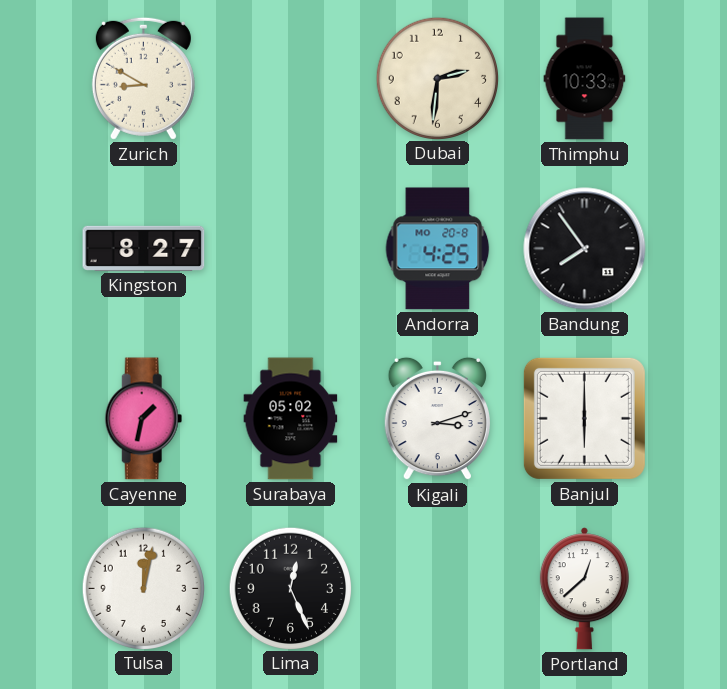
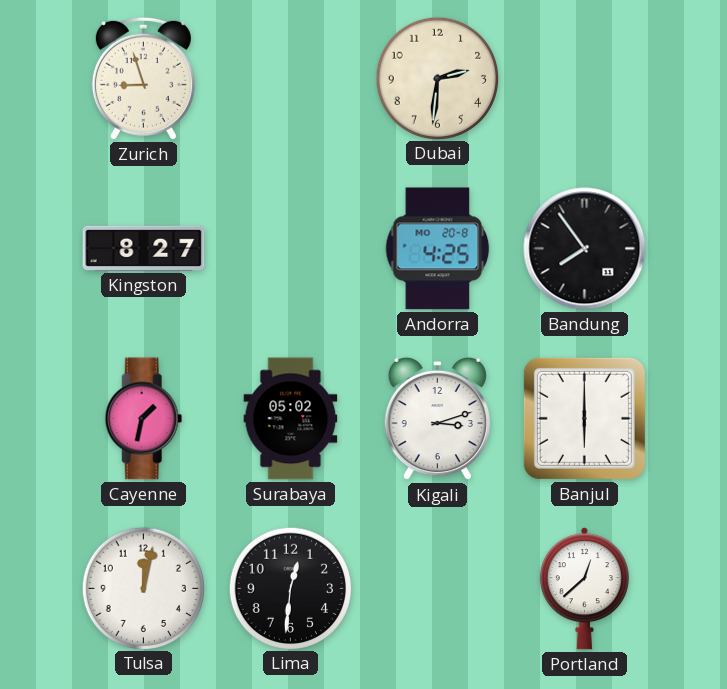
Zurich: 8:50 -> 8:57
Thimphu: 10:33 -> none
Lima: 12:26 -> 12:31
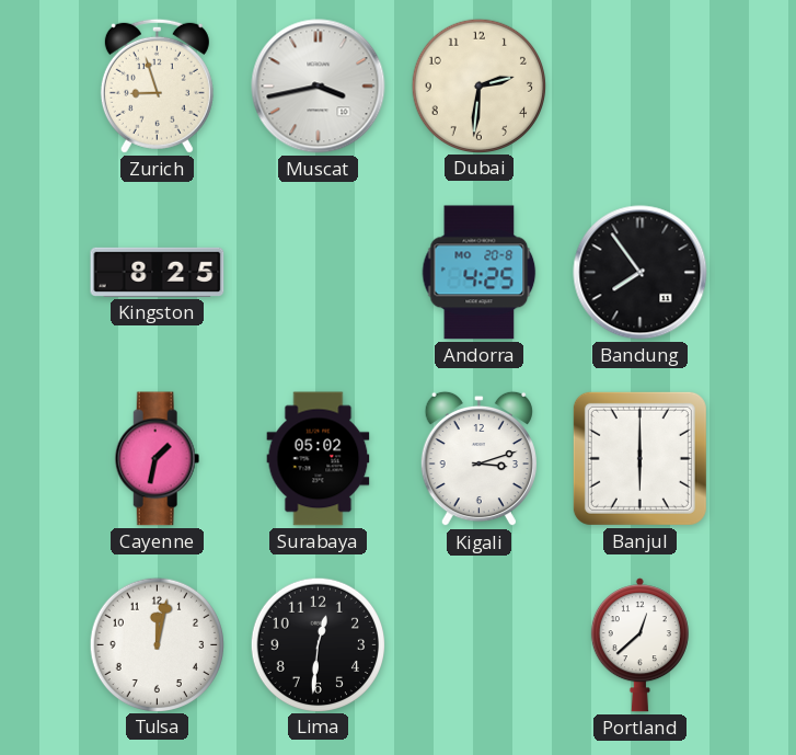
Muscat: none -> 3:43
Kingston: 8:27 -> 8:25
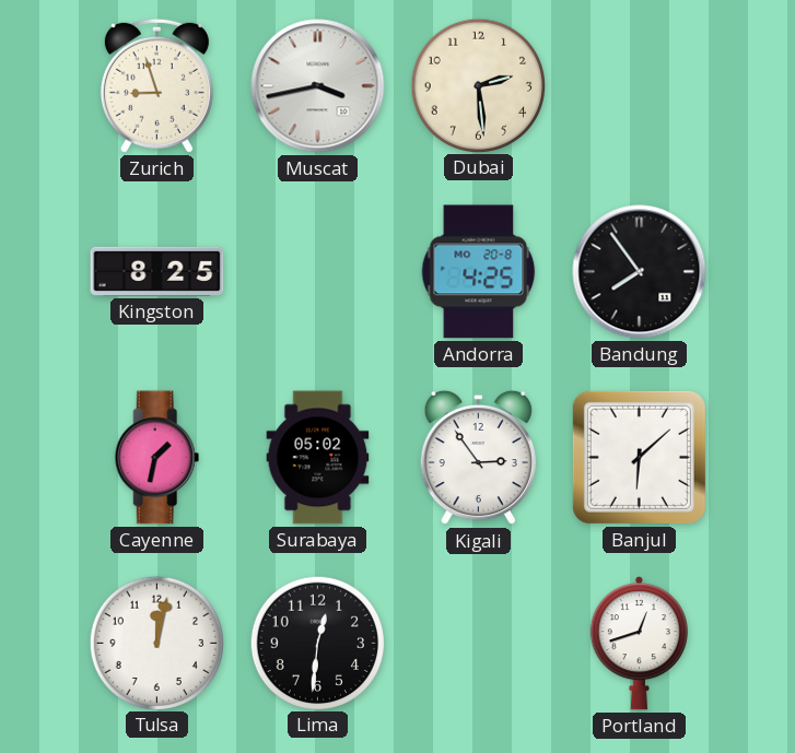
Dubai: 2:31 -> 2:29
Kigali: 3:12 -> 2:54
Banjul: 6:00 -> 6:08
Portland: 12:38 -> 12:42
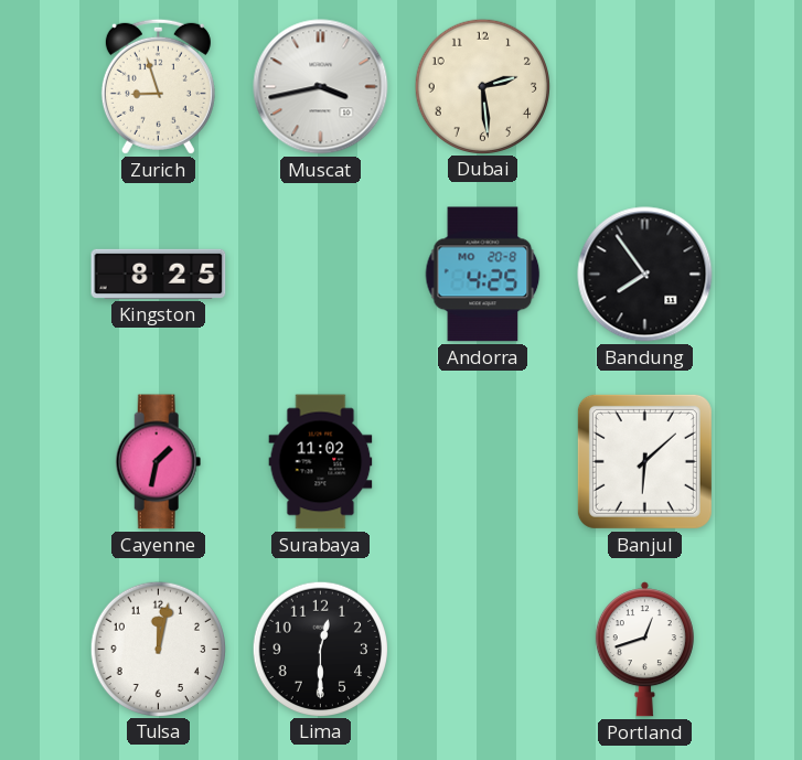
Surabaya: 05:02 -> 11:02
Kigali: 2:54 -> none
Lima: 12:31 -> 12:30
